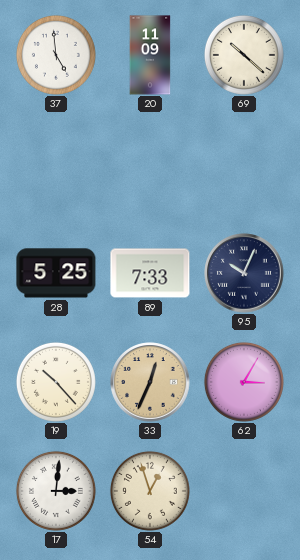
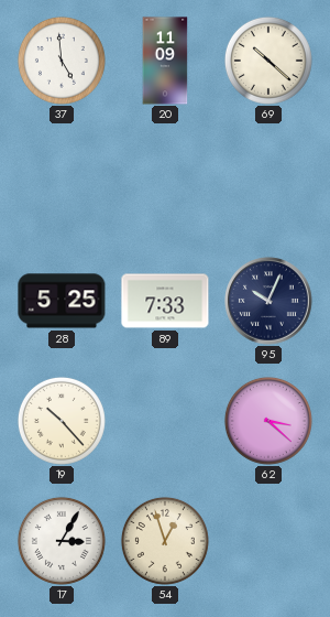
33: 12:34 -> none
62: 3:05 -> 3:22
17: 3:01 -> 3:05
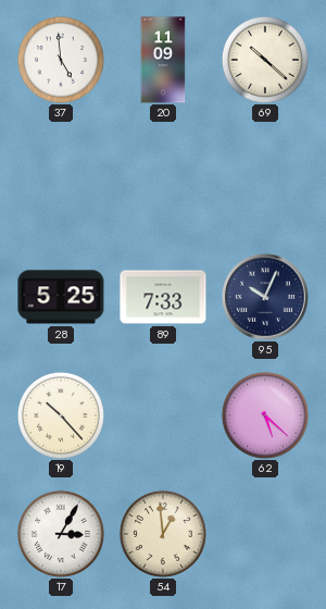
62: 3:22 -> 5:22
54: 12:57 -> 12:59
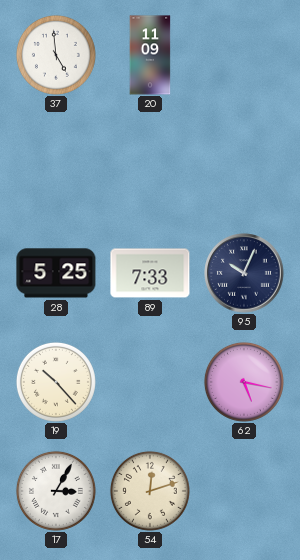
69: 10:22 -> none
62: 5:22 -> 5:17
54: 12:59 -> 12:12
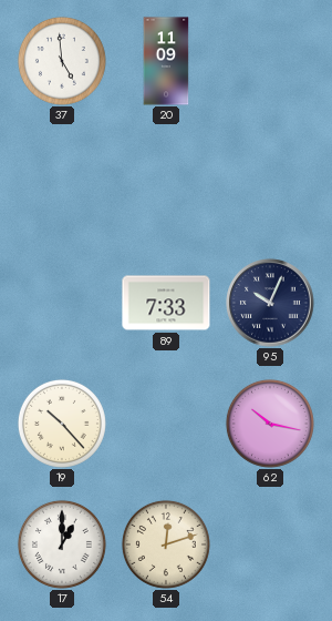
28: 5:25 -> none
62: 5:17 -> 10:17
17: 3:05 -> 1:00
